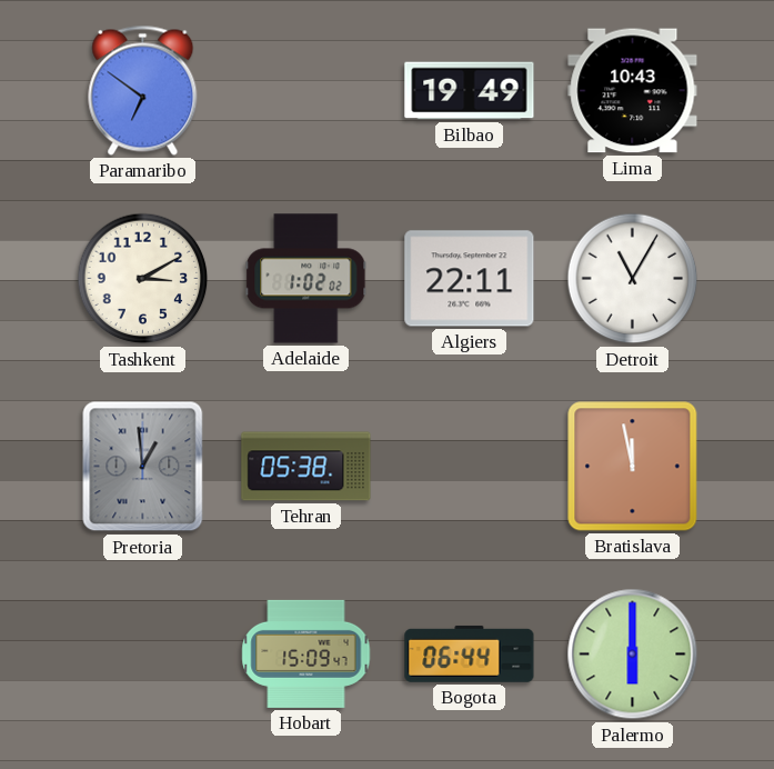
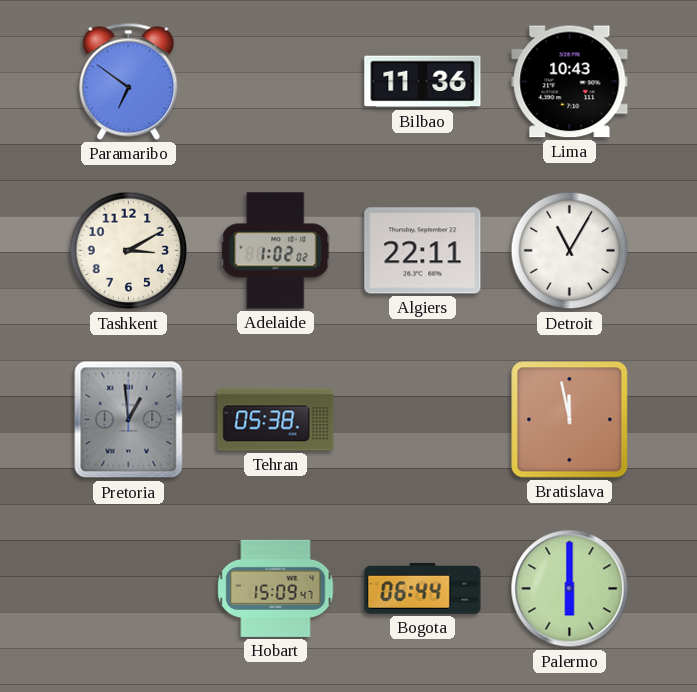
Bilbao: 19:49 -> 11:36
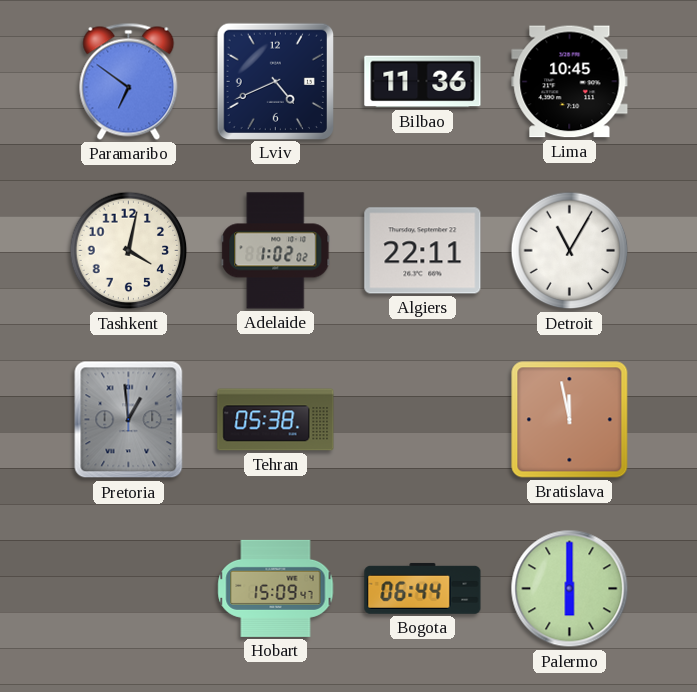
Lviv: none -> 4:41
Lima: 10:43 -> 10:45
Tashkent: 3:10 -> 4:02
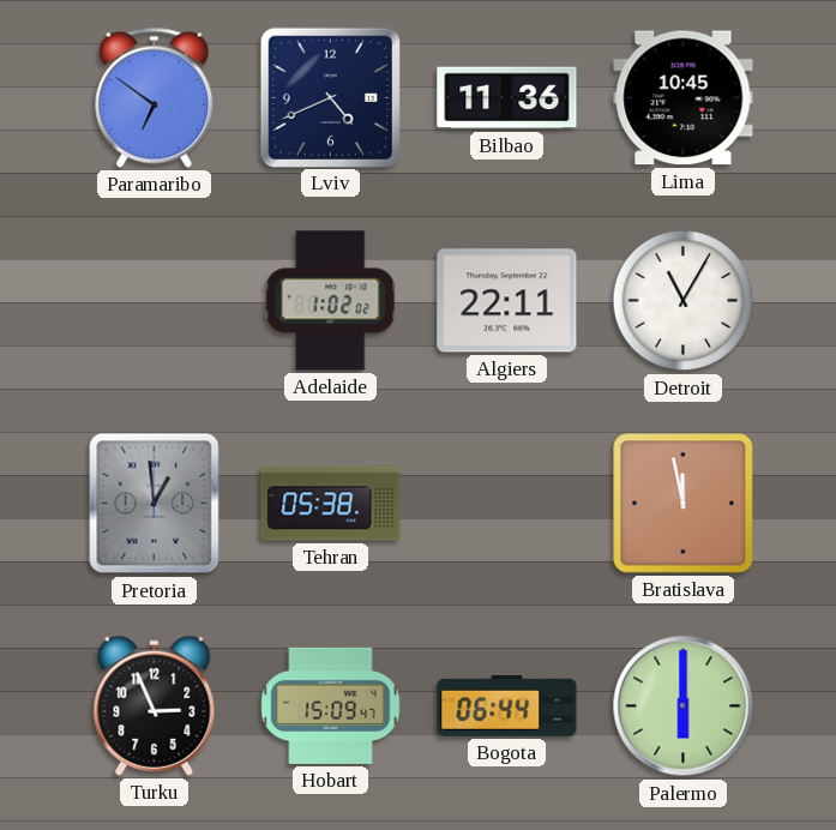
Tashkent: 4:02 -> none
Turku: none -> 2:56
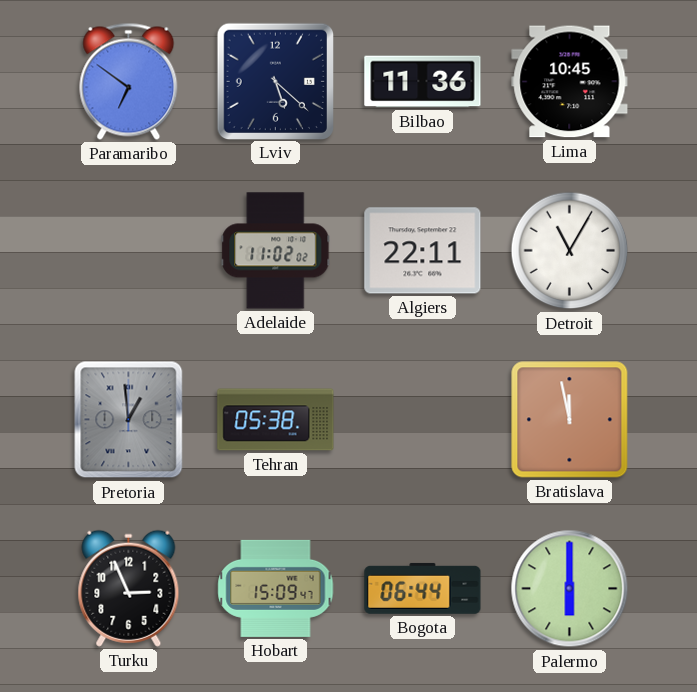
Lviv: 4:41 -> 5:22
Adelaide: 1:02 -> 11:02
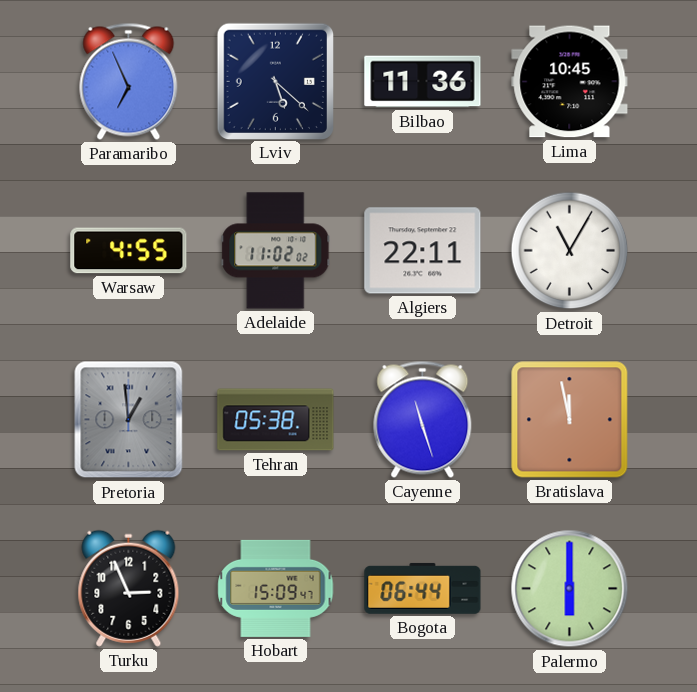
Paramaribo: 6:51 -> 6:56
Warsaw: none -> 4:55
Cayenne: none -> 11:27
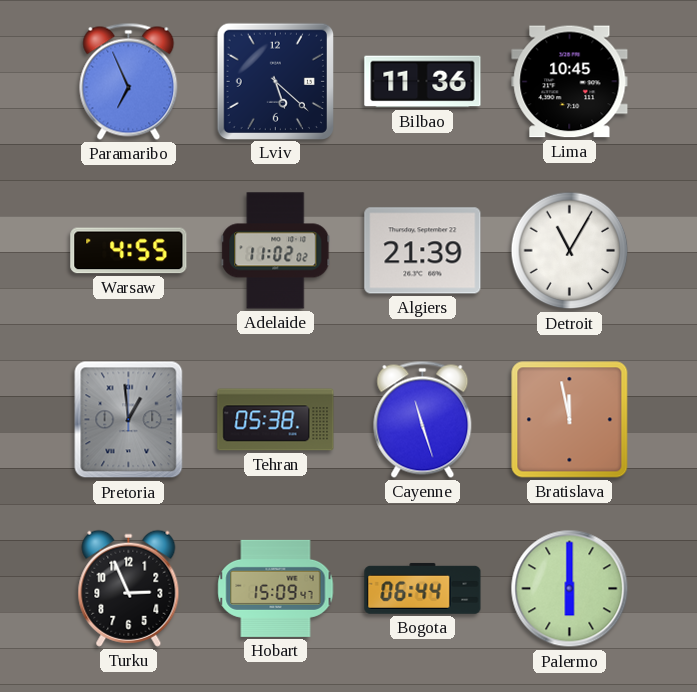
Algiers: 22:11 -> 21:39
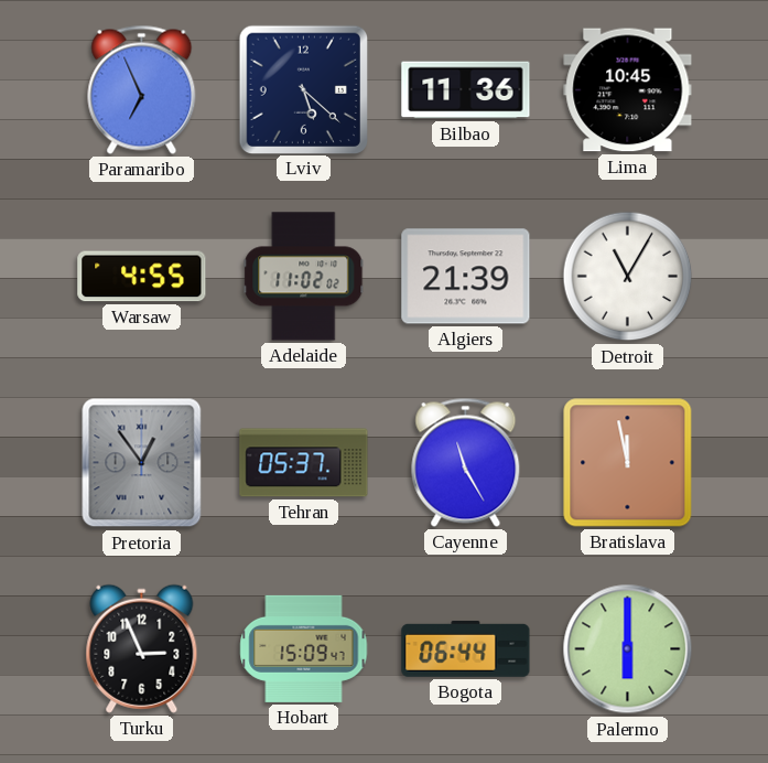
Pretoria: 12:59 -> 12:54
Tehran: 05:38 -> 05:37
Cayenne: 11:27 -> 11:25
